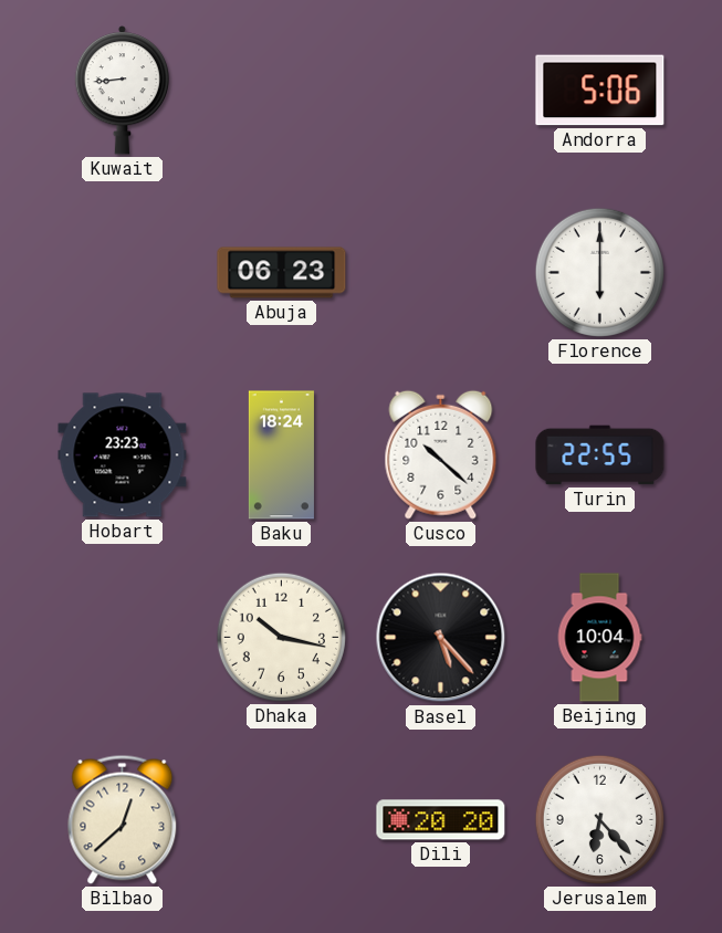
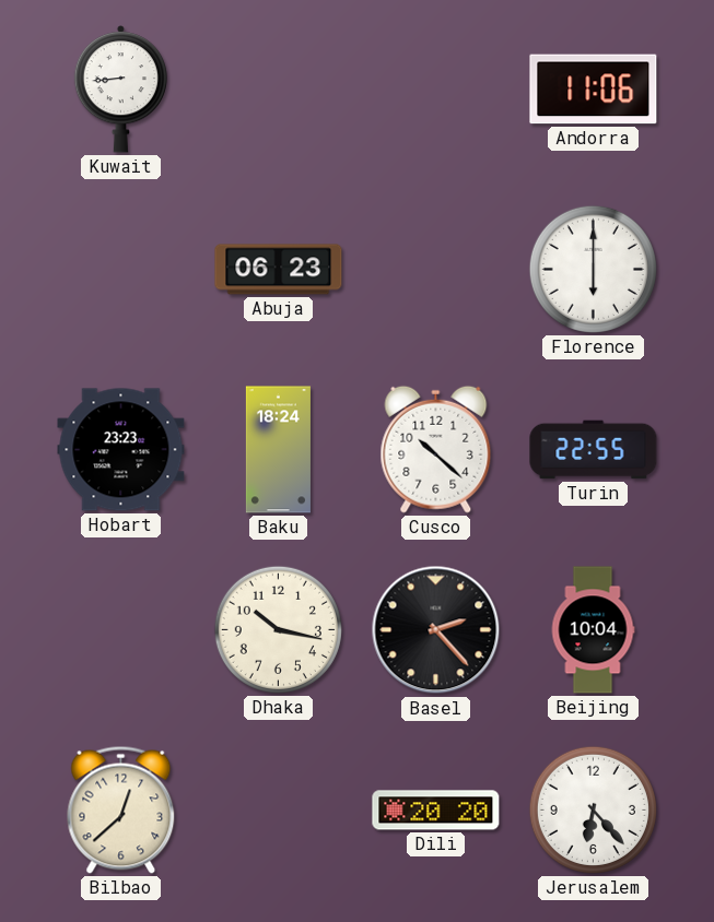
Andorra: 5:06 -> 11:06
Basel: 5:23 -> 2:23
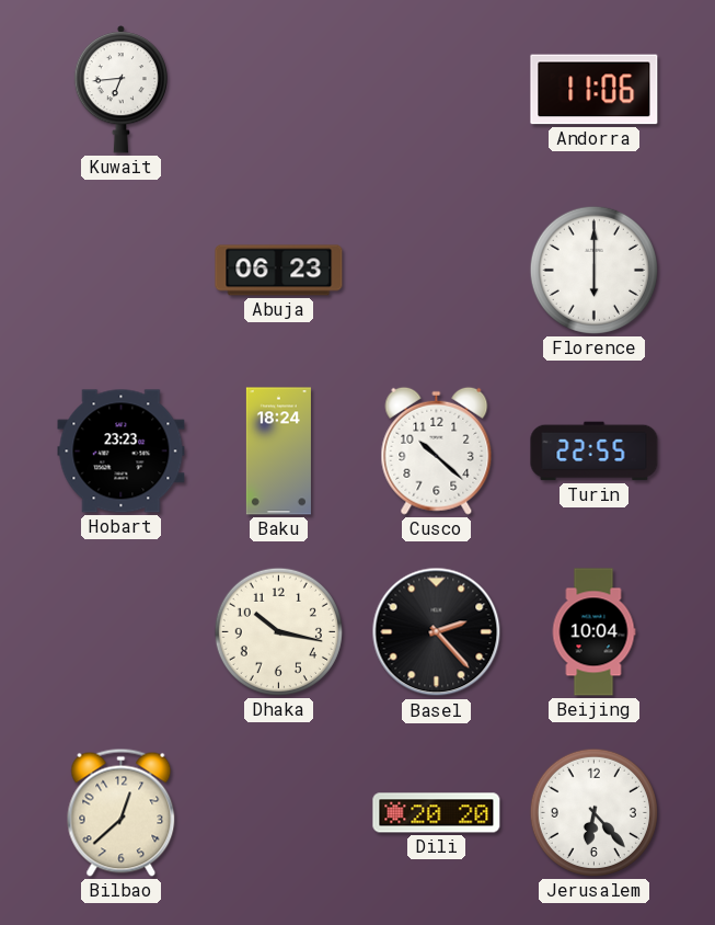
Kuwait: 8:44 -> 6:44
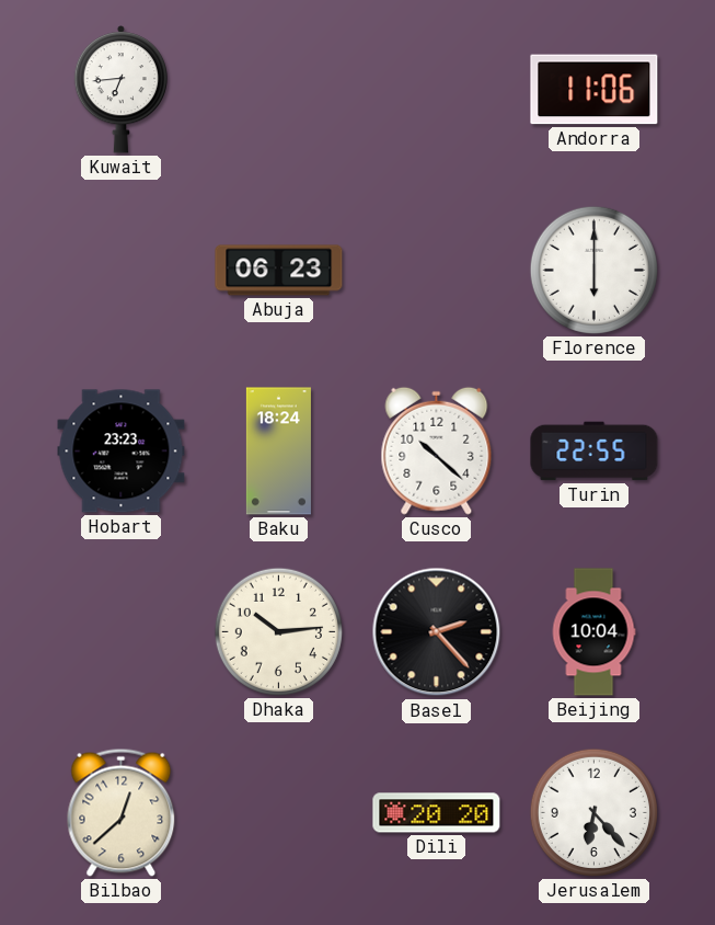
Dhaka: 10:17 -> 10:14
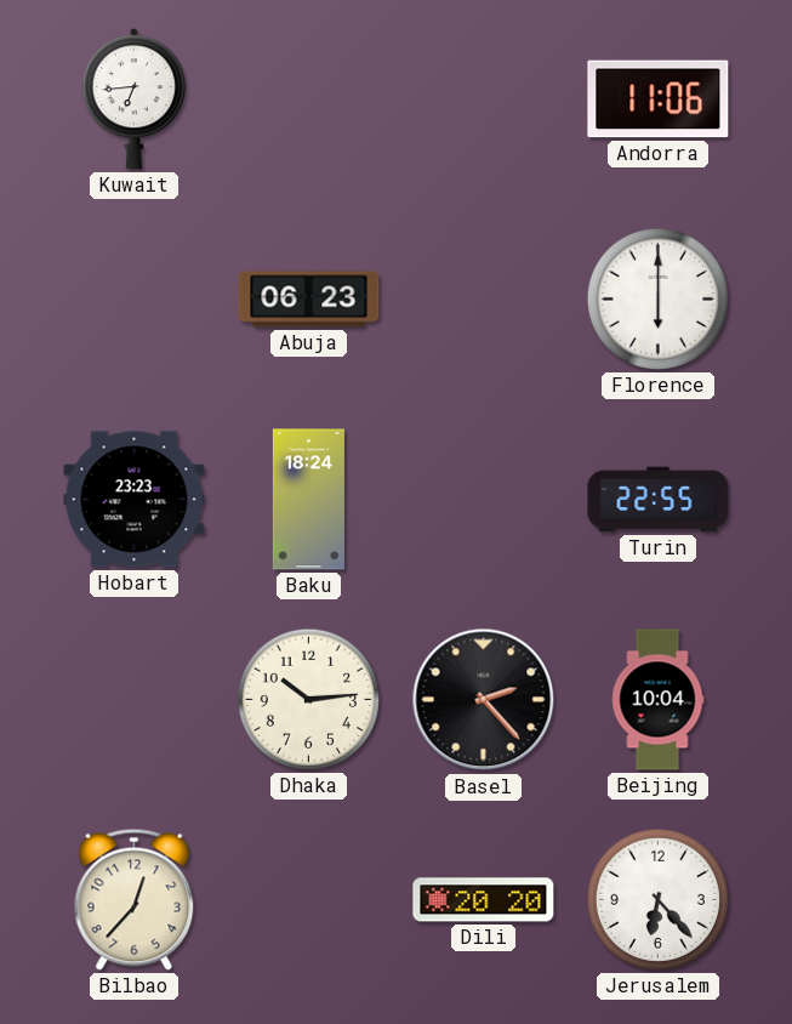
Cusco: 10:22 -> none
Bilbao: 12:38 -> 12:37
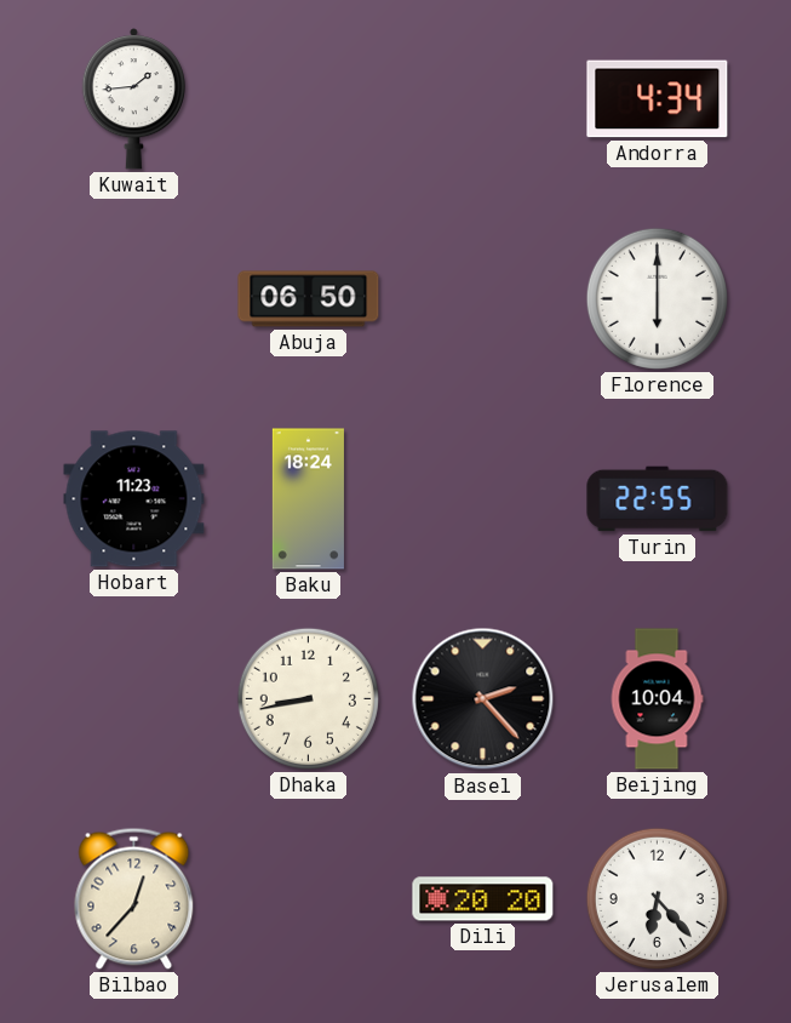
Kuwait: 6:44 -> 1:44
Andorra: 11:06 -> 4:34
Abuja: 06:23 -> 06:50
Hobart: 23:23 -> 11:23
Dhaka: 10:14 -> 8:43
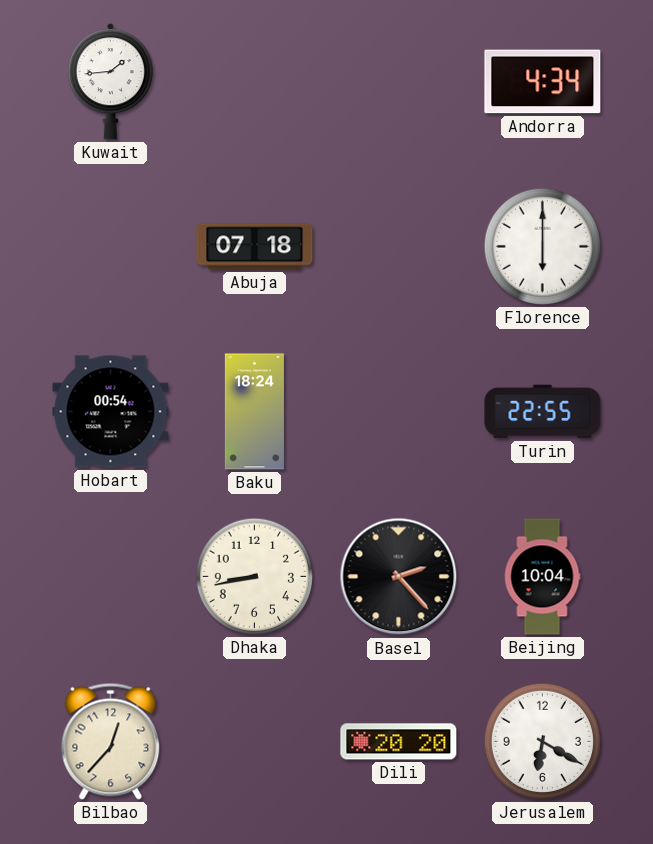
Abuja: 06:50 -> 07:18
Hobart: 11:23 -> 00:54
Jerusalem: 6:23 -> 6:20
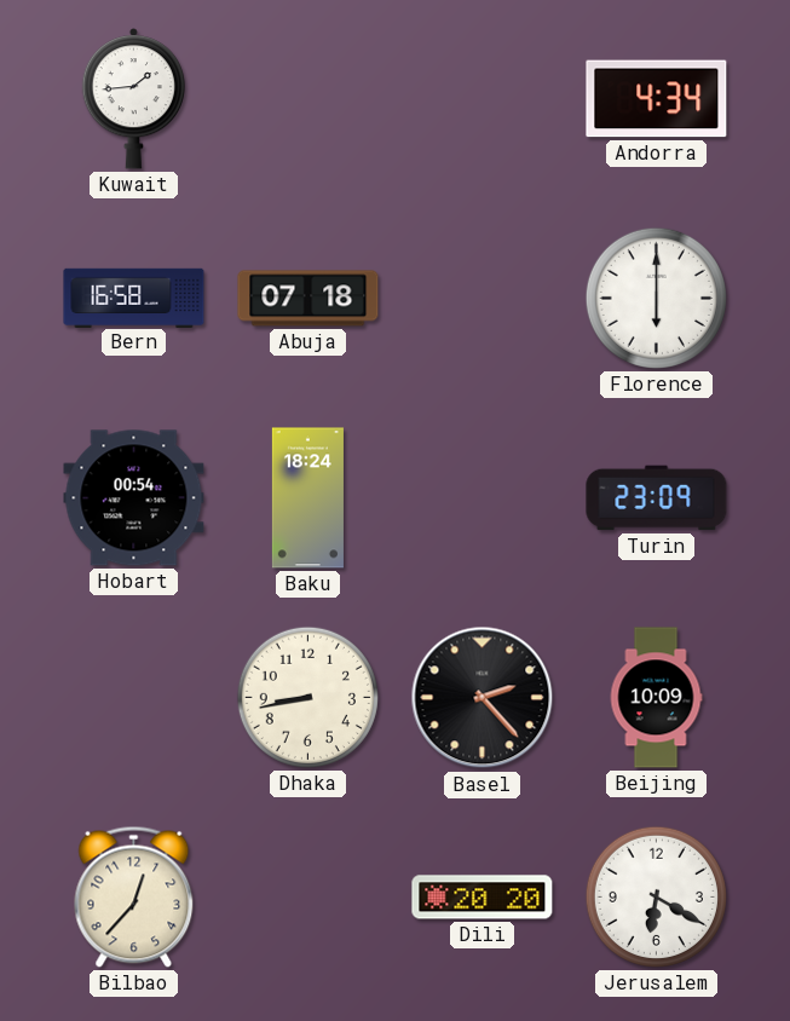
Bern: none -> 16:58
Turin: 22:55 -> 23:09
Beijing: 10:04 -> 10:09
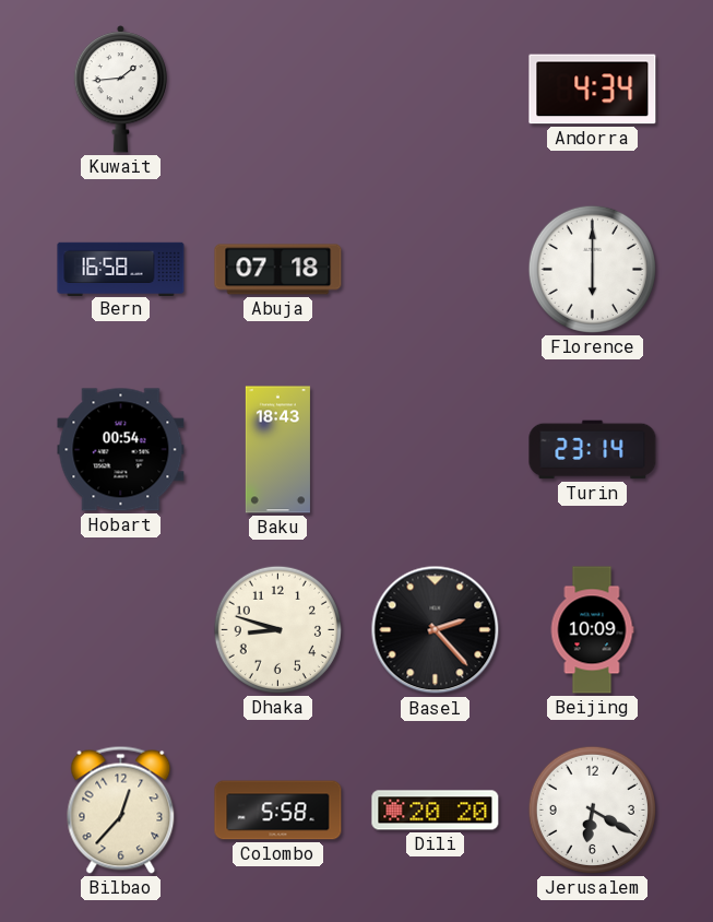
Baku: 18:24 -> 18:43
Turin: 23:09 -> 23:14
Dhaka: 8:43 -> 8:48
Colombo: none -> 5:58
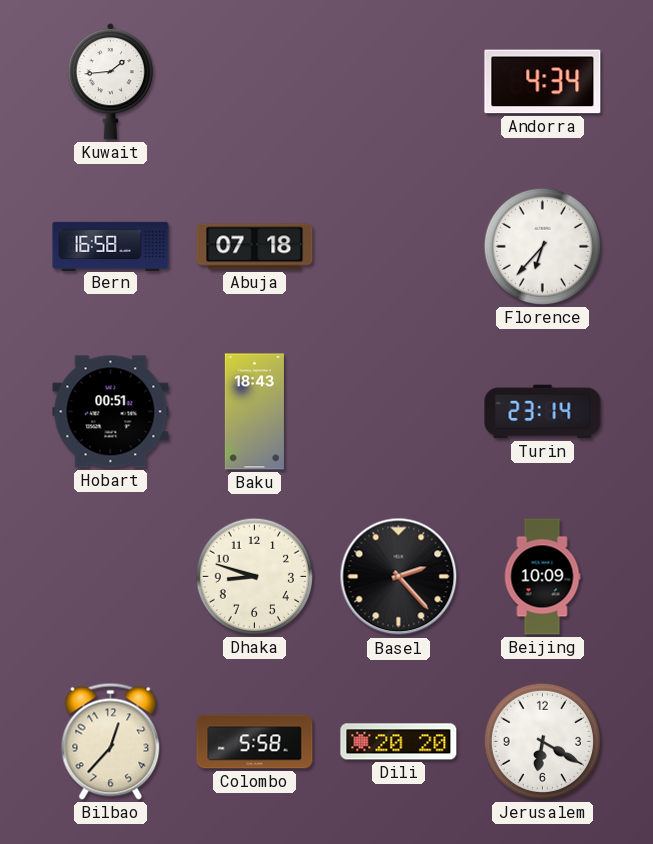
Florence: 6:00 -> 6:37
Hobart: 00:54 -> 00:51
